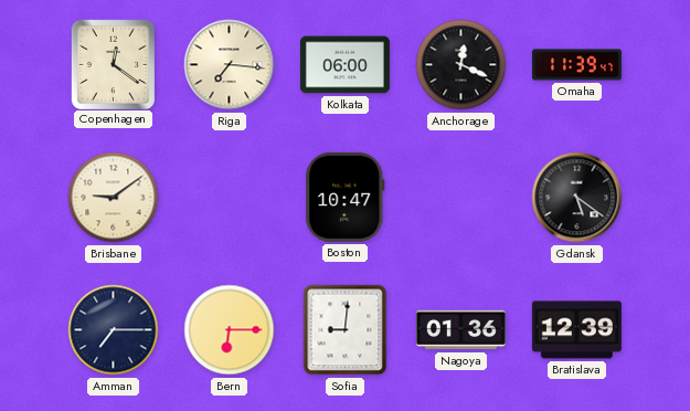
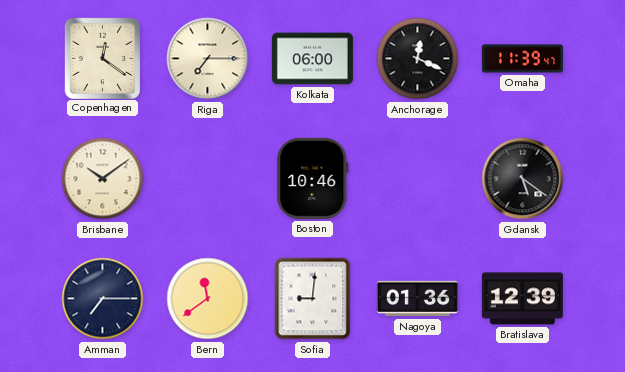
Riga: 7:16 -> 7:15
Brisbane: 9:09 -> 10:09
Boston: 10:47 -> 10:46
Bern: 6:15 -> 11:39
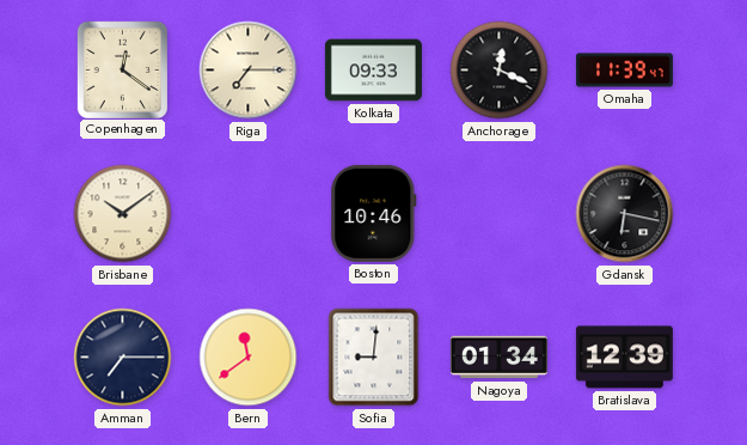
Kolkata: 06:00 -> 09:33
Gdansk: 5:21 -> 6:17
Nagoya: 01:36 -> 01:34
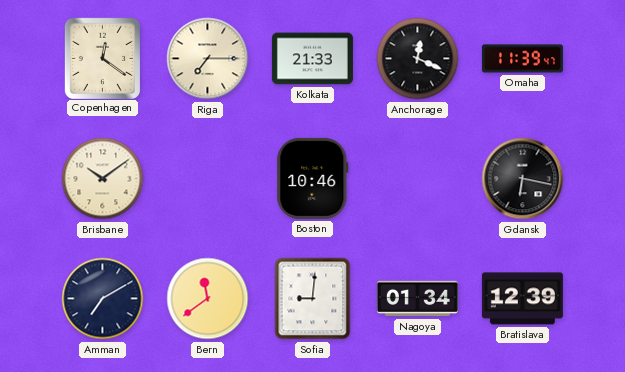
Kolkata: 09:33 -> 21:33
Amman: 7:15 -> 7:10
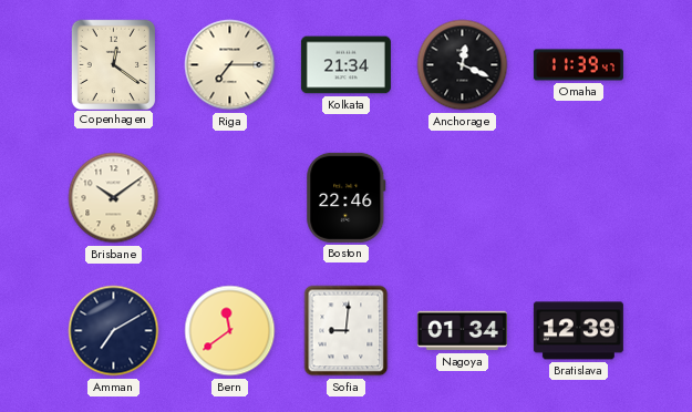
Kolkata: 21:33 -> 21:34
Boston: 10:46 -> 22:46
Gdansk: 6:17 -> none
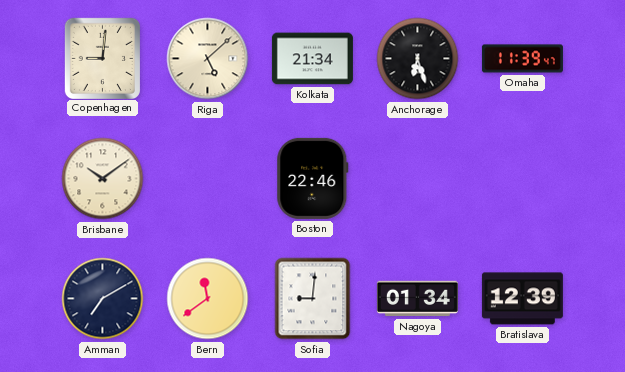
Copenhagen: 12:21 -> 9:01
Riga: 7:15 -> 5:08
Anchorage: 12:19 -> 6:27
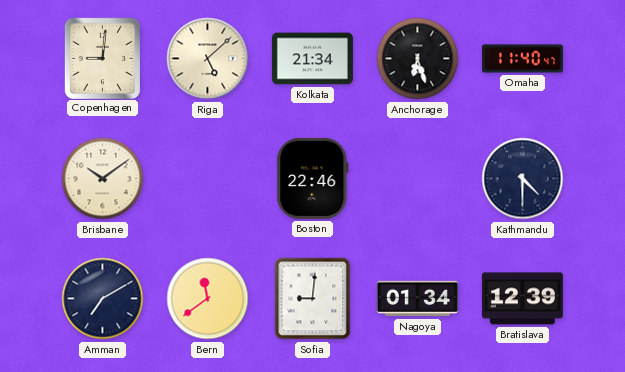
Omaha: 11:39 -> 11:40
Kathmandu: none -> 4:30
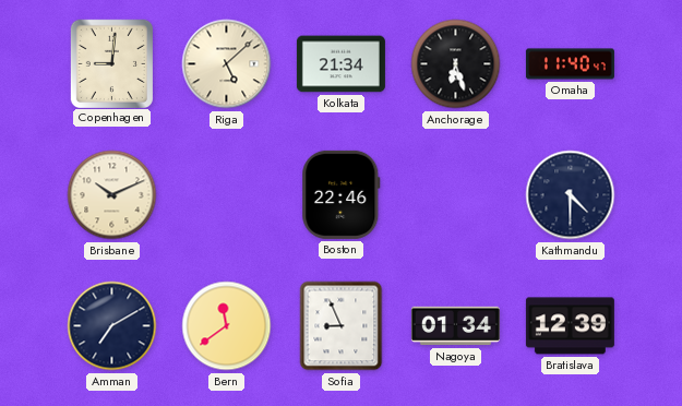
Brisbane: 10:09 -> 10:11
Sofia: 9:01 -> 8:56
